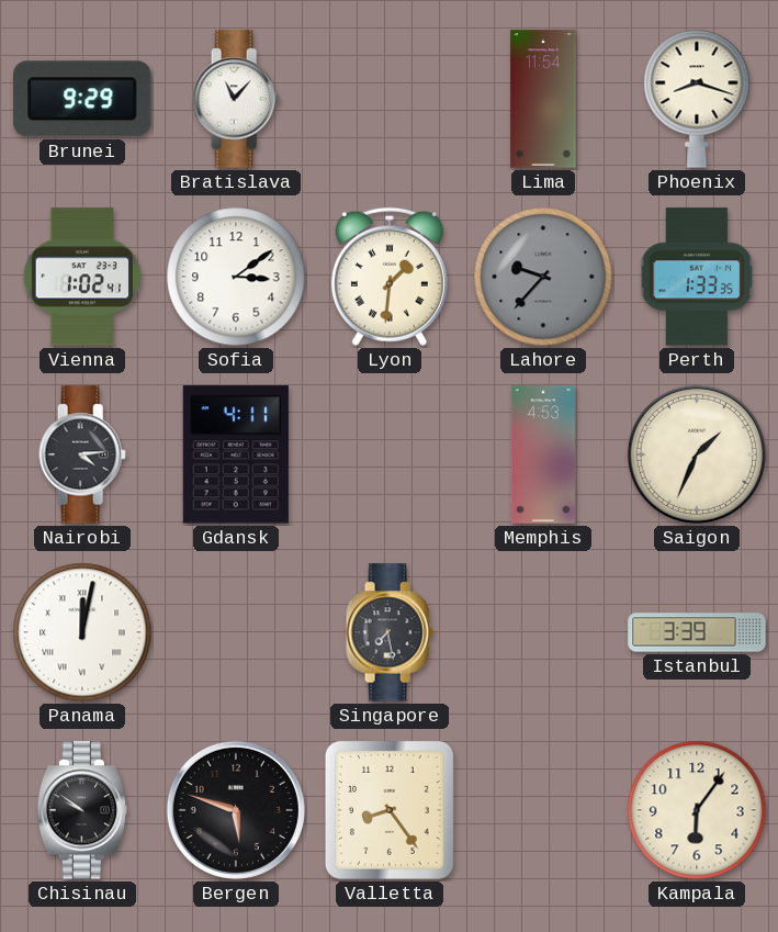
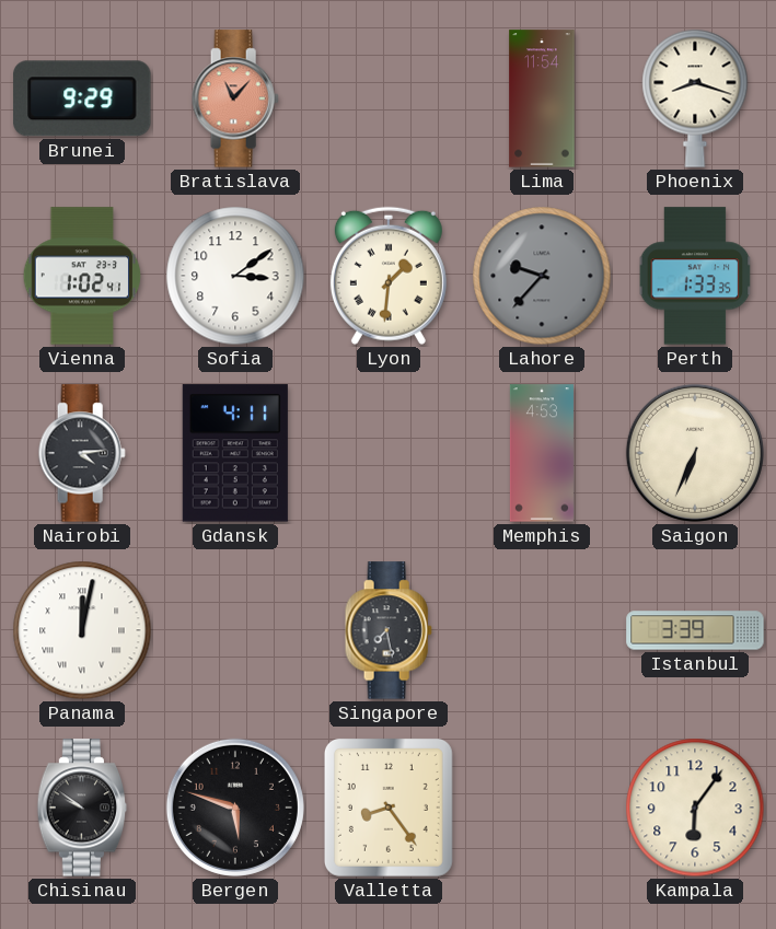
Bratislava dial: white -> salmon
Saigon: 1:34 -> 6:34
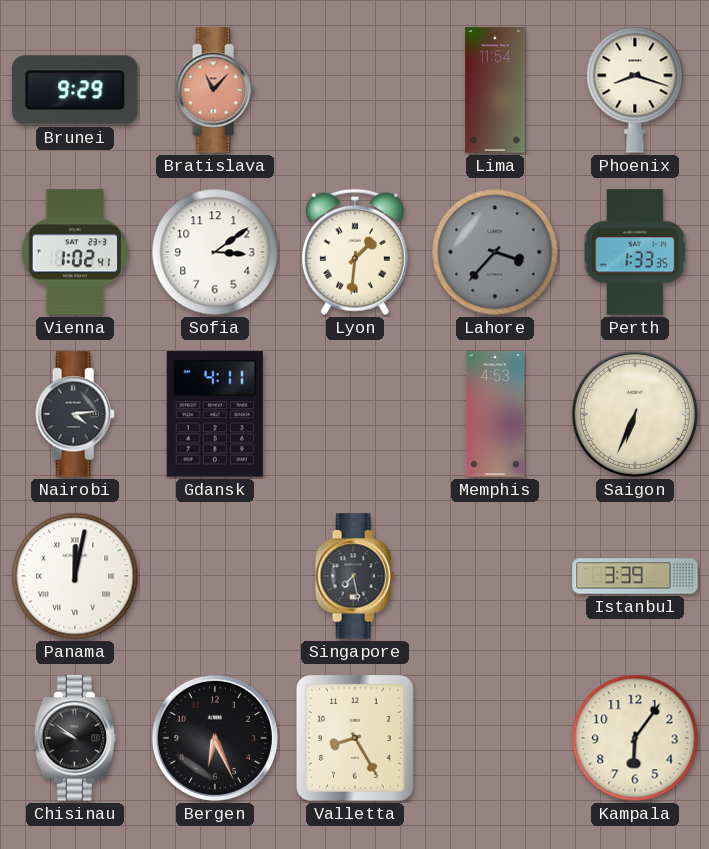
Lahore: 9:37 -> 3:37
Bergen: 5:48 -> 6:26
Valletta: 8:24 -> 8:25
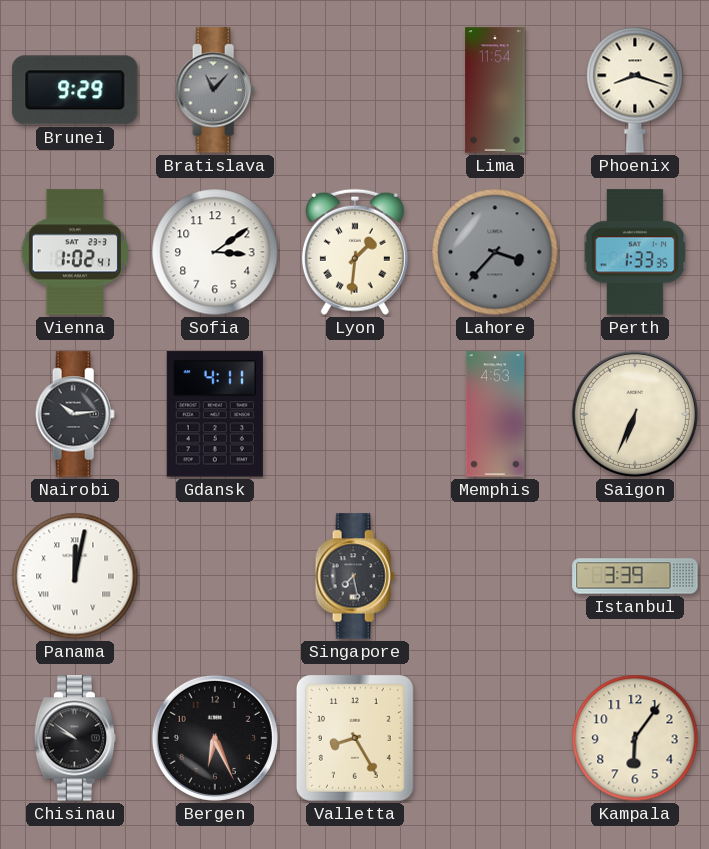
Bratislava dial: salmon -> grey
Nairobi: 4:14 -> 10:14
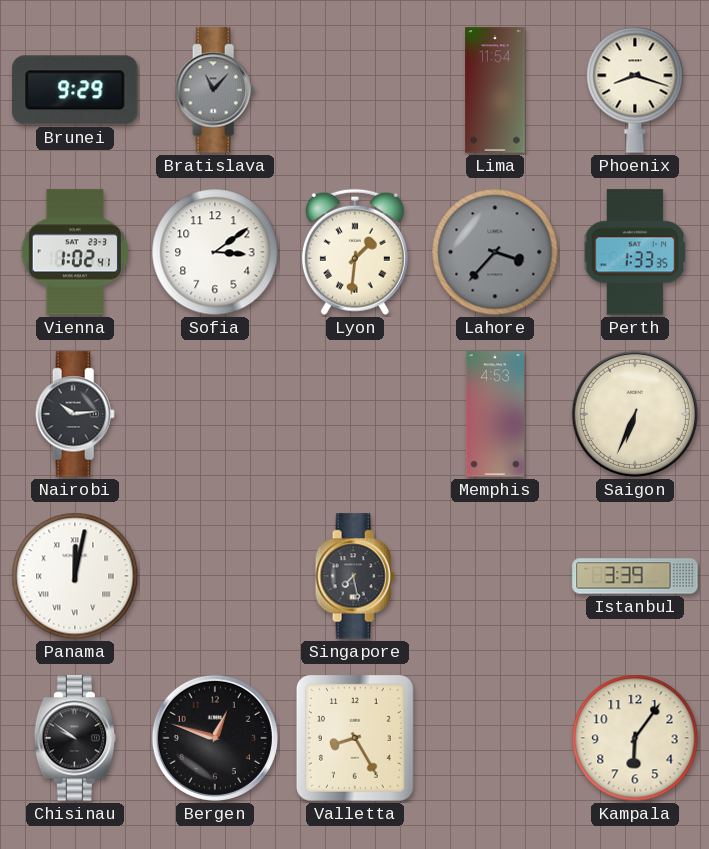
Gdansk: 4:11 -> none
Bergen: 6:26 -> 12:48
